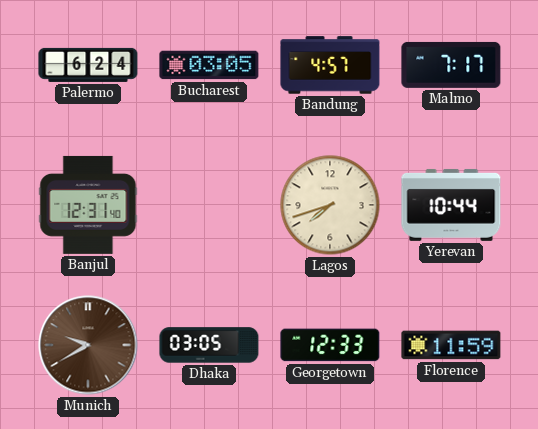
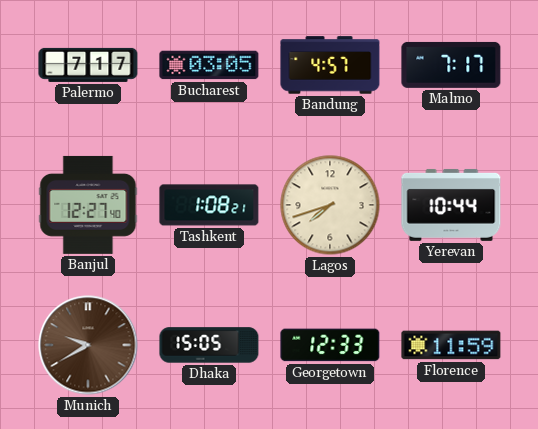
Palermo: 6:24 -> 7:17
Banjul: 12:31 -> 12:27
Tashkent: none -> 1:08
Dhaka: 03:05 -> 15:05
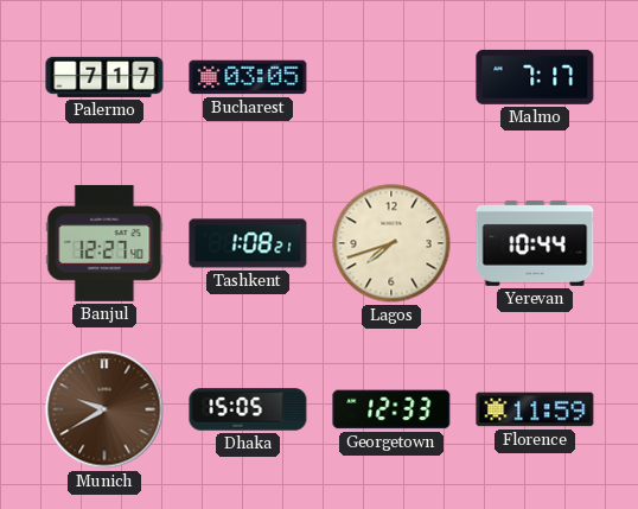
Bandung: 4:57 -> none
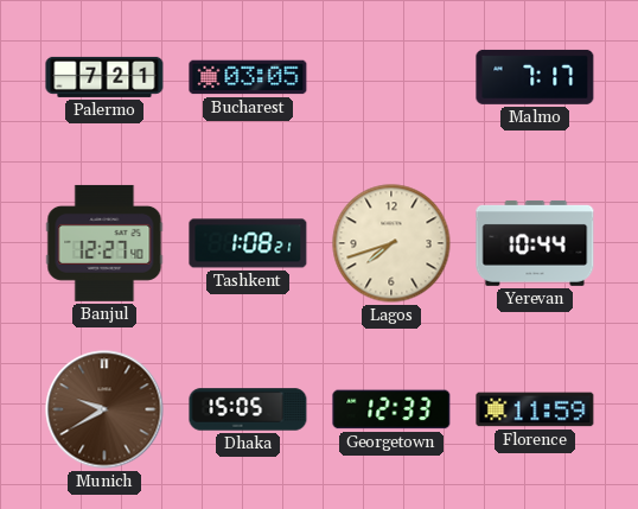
Palermo: 7:17 -> 7:21
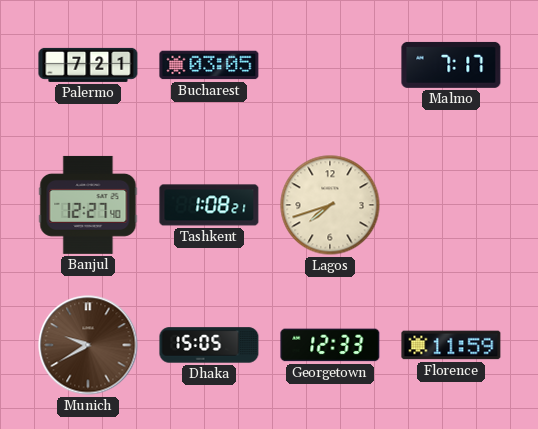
Yerevan: 10:44 -> none
